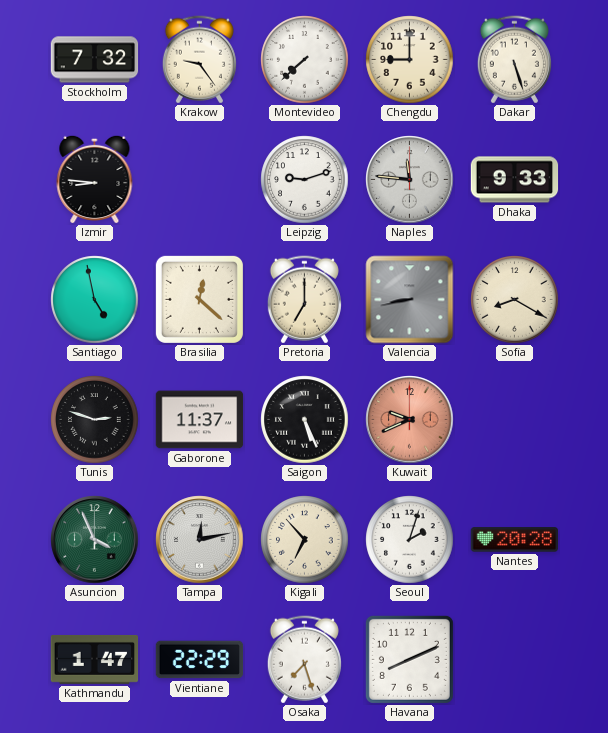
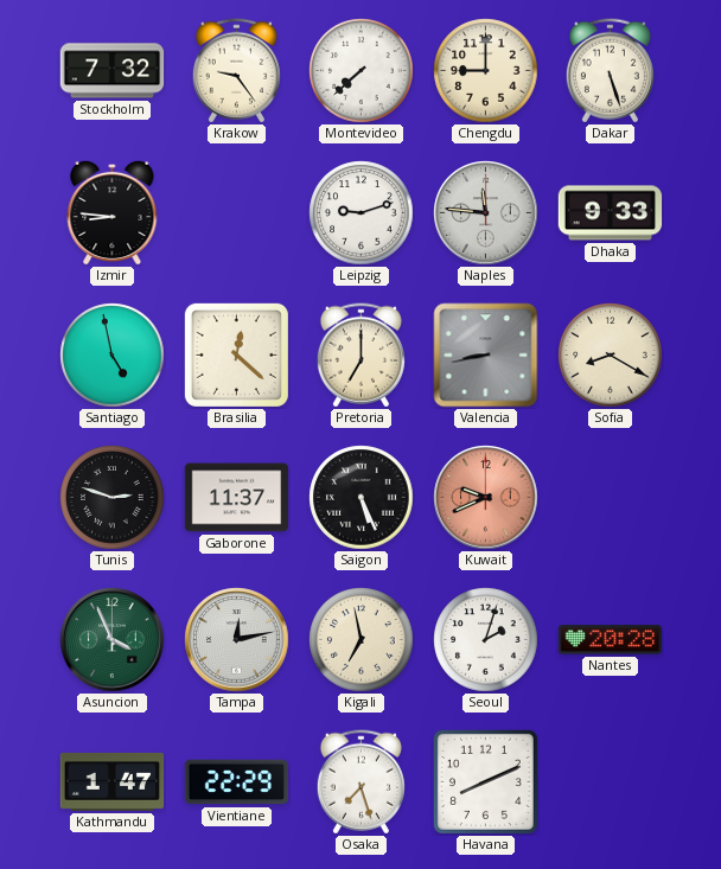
Kigali: 6:53 -> 6:58
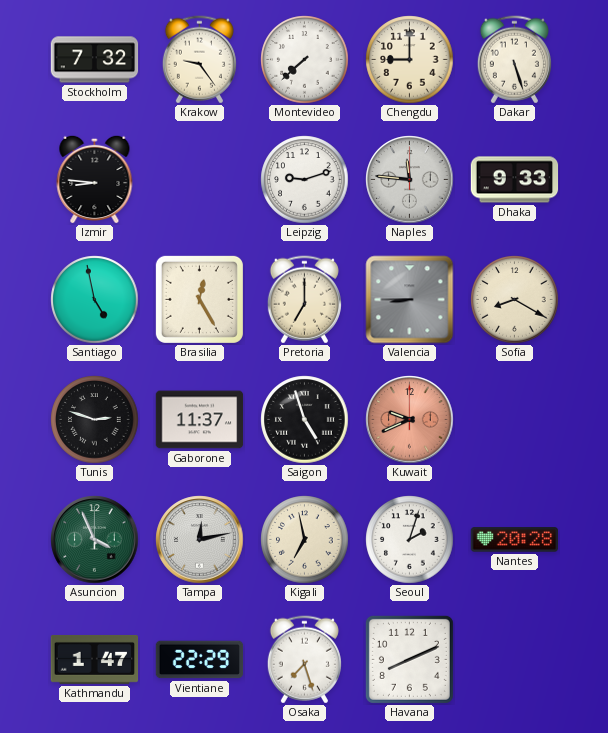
Brasilia: 12:22 -> 12:25
Valencia: 8:43 -> 8:45
Saigon: 5:26 -> 4:57
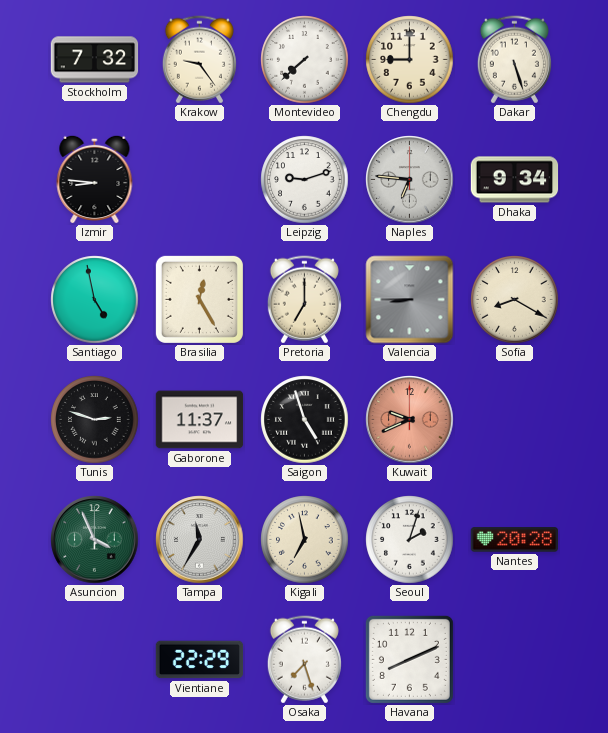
Naples: 11:46 -> 6:46
Dhaka: 9:33 -> 9:34
Tampa: 12:13 -> 11:35
Kathmandu: 1:47 -> none
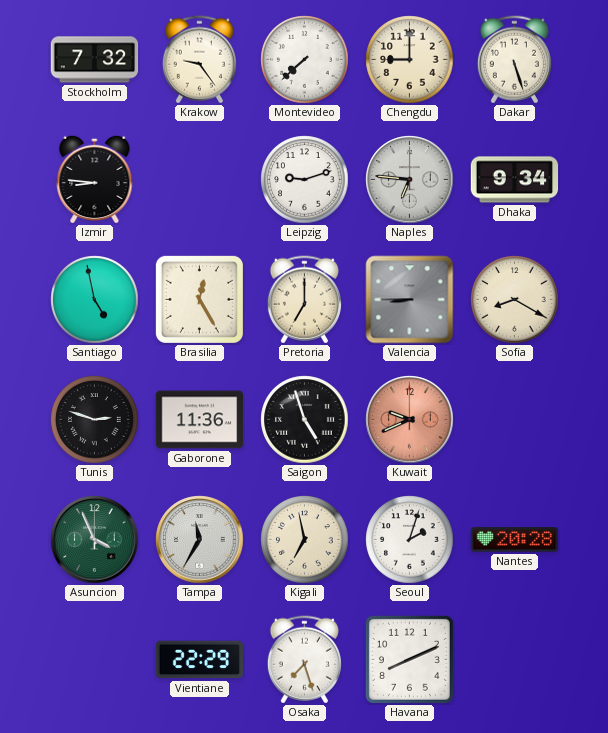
Gaborone: 11:37 -> 11:36
